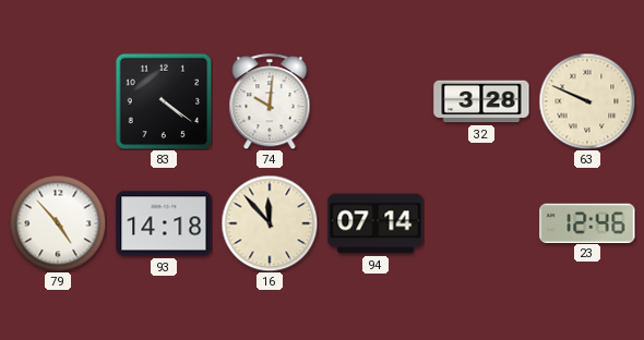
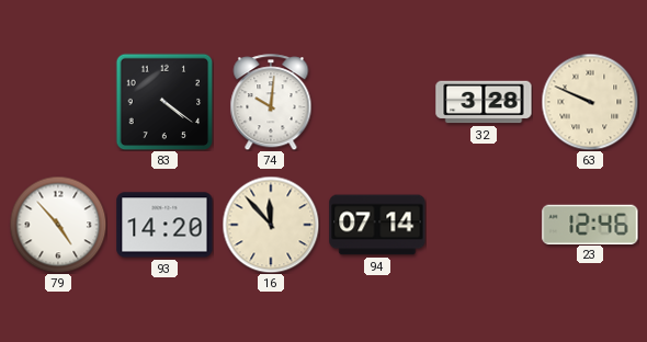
93: 14:18 -> 14:20
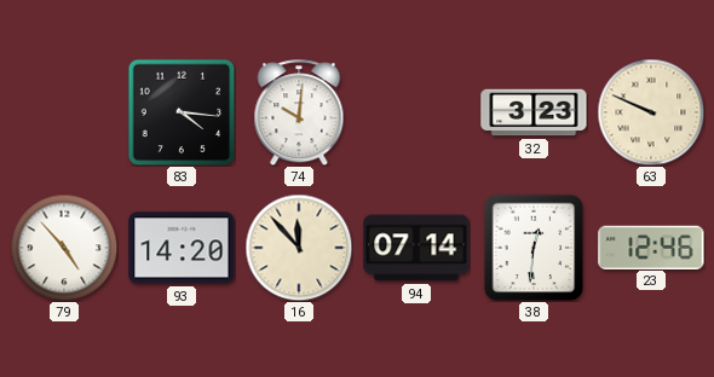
83: 4:21 -> 4:16
32: 3:28 -> 3:23
38: none -> 12:31
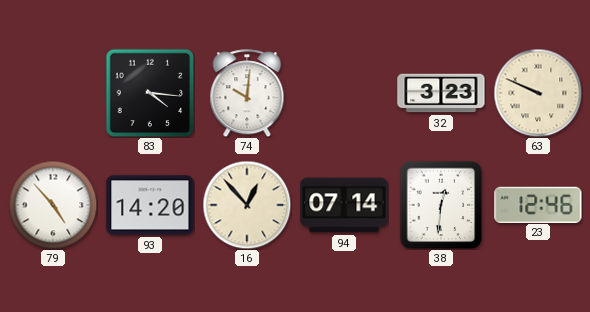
16: 11:53 -> 12:53
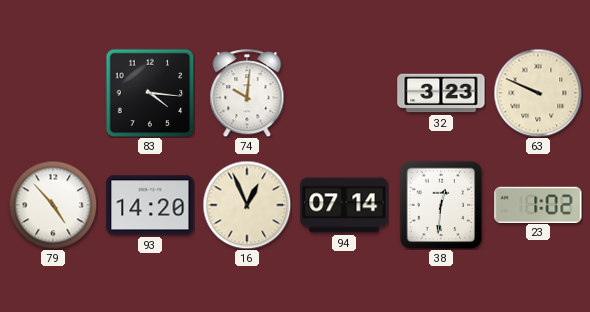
16: 12:53 -> 12:56
23: 12:46 -> 1:02
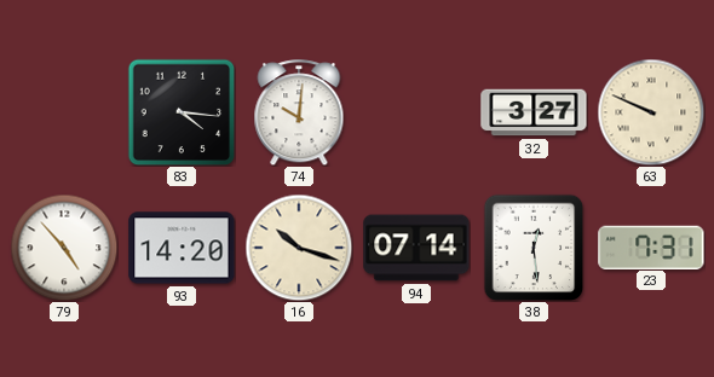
32: 3:23 -> 3:27
16: 12:56 -> 10:18
38: 12:31 -> 12:29
23: 1:02 -> 7:31
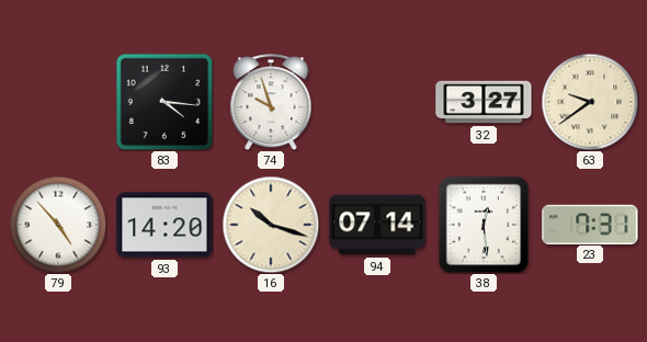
74: 10:01 -> 9:57
63: 9:49 -> 9:39
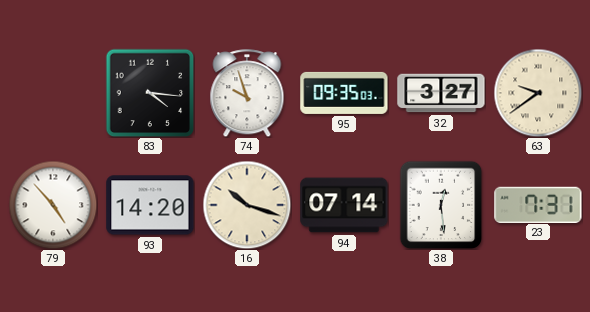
95: none -> 09:35
